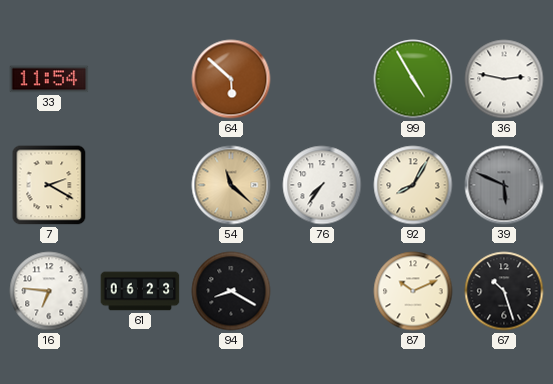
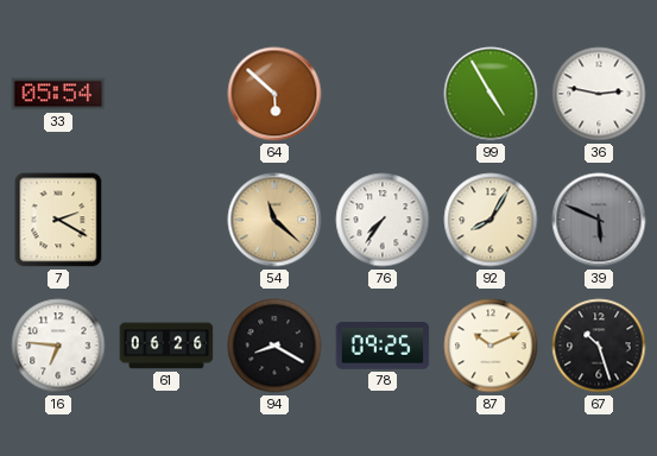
33: 11:54 -> 05:54
61: 06:23 -> 06:26
78: none -> 09:25
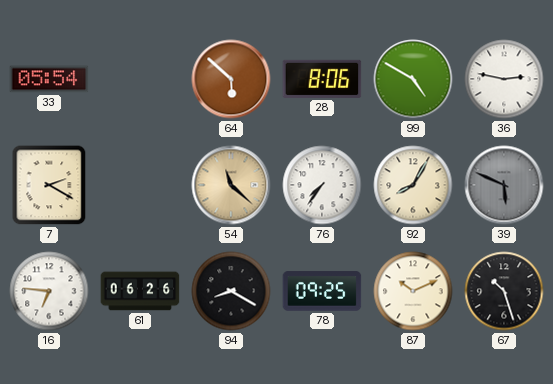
28: none -> 8:06
99: 4:55 -> 4:50
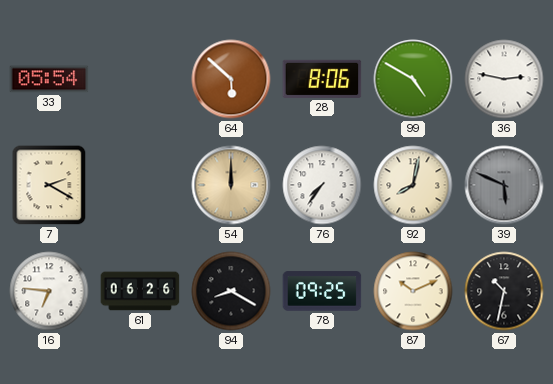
54: 11:22 -> 12:00
92: 8:05 -> 8:02
67: 10:27 -> 10:32
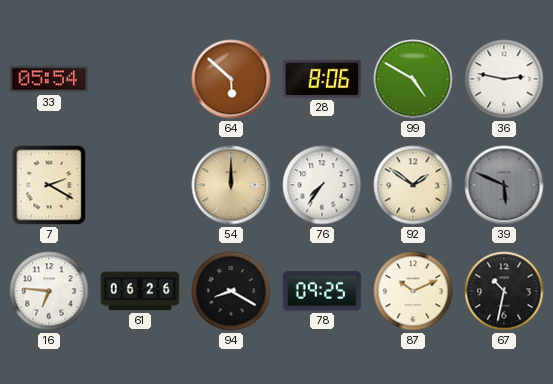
92: 8:02 -> 1:51
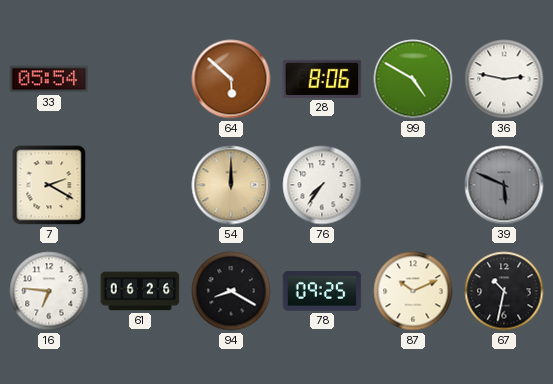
92: 1:51 -> none
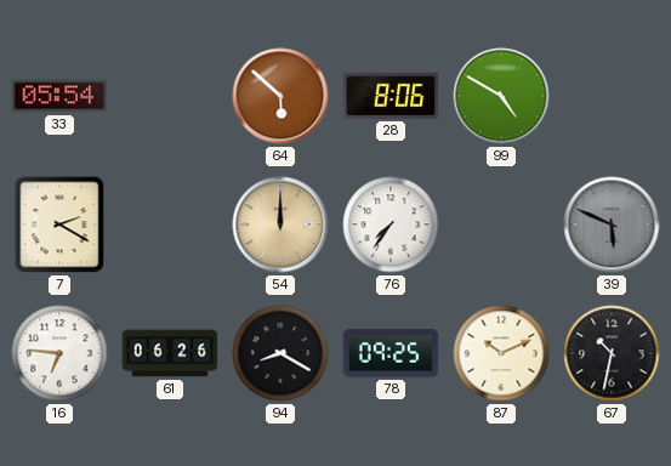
36: 2:47 -> none
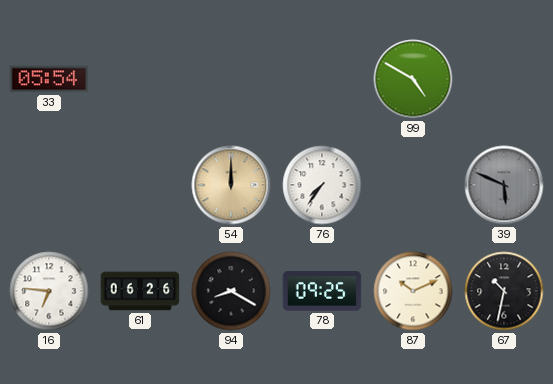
64: 5:52 -> none
28: 8:06 -> none
7: 2:20 -> none
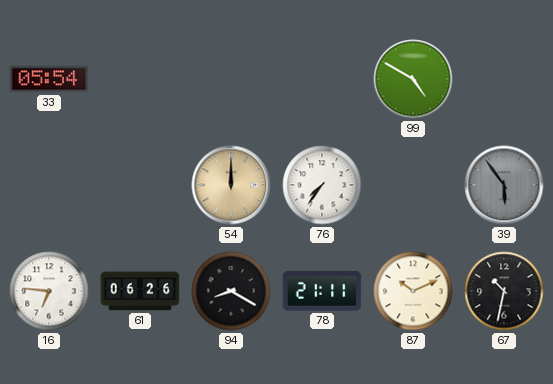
39: 5:49 -> 5:54
78: 09:25 -> 21:11
